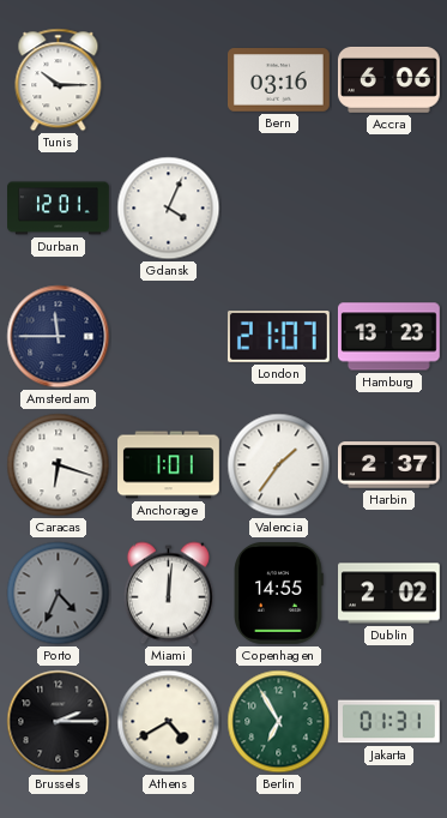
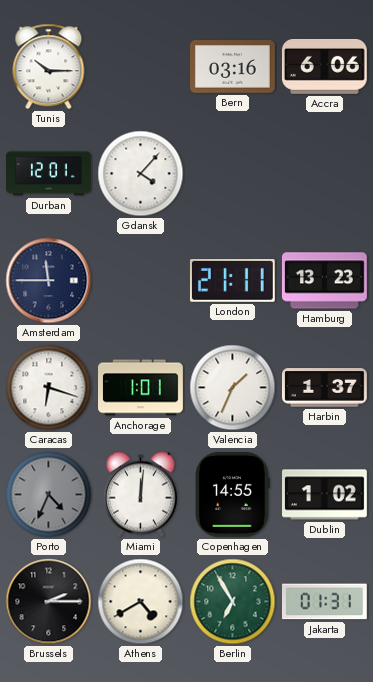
Gdansk: 4:04 -> 4:07
London: 21:07 -> 21:11
Valencia: 1:36 -> 1:34
Harbin: 2:37 -> 1:37
Dublin: 2:02 -> 1:02
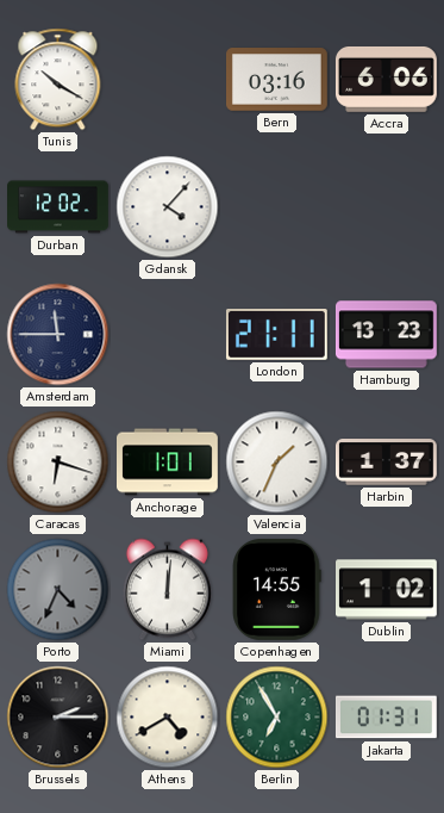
Tunis: 10:15 -> 10:20
Durban: 12:01 -> 12:02
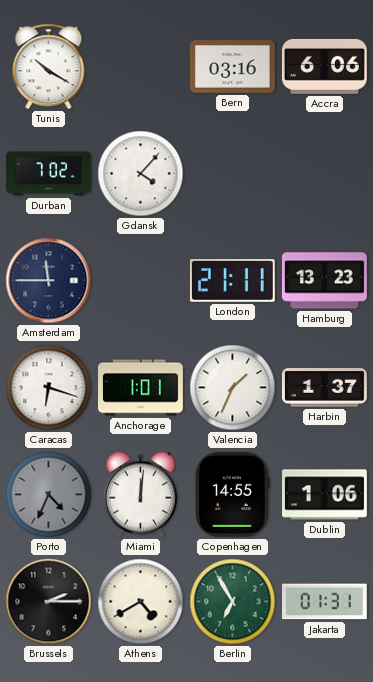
Durban: 12:02 -> 7:02
Dublin: 1:02 -> 1:06
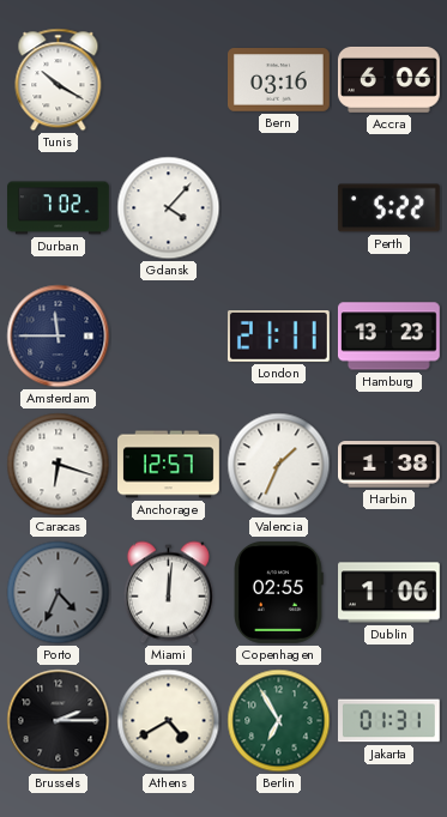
Perth: none -> 5:22
Anchorage: 1:01 -> 12:57
Harbin: 1:37 -> 1:38
Copenhagen: 14:55 -> 02:55
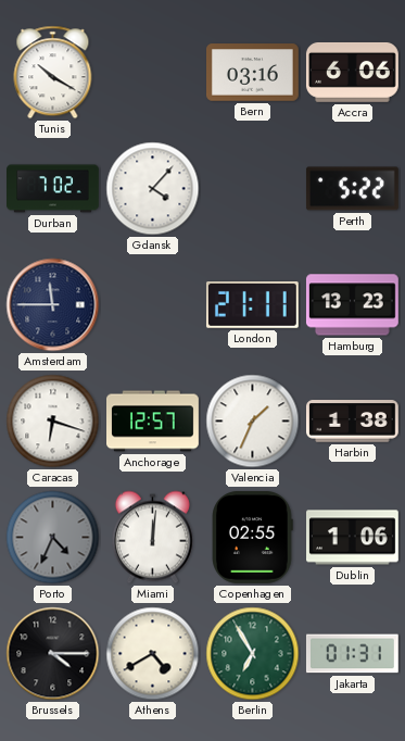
Brussels: 2:15 -> 4:15
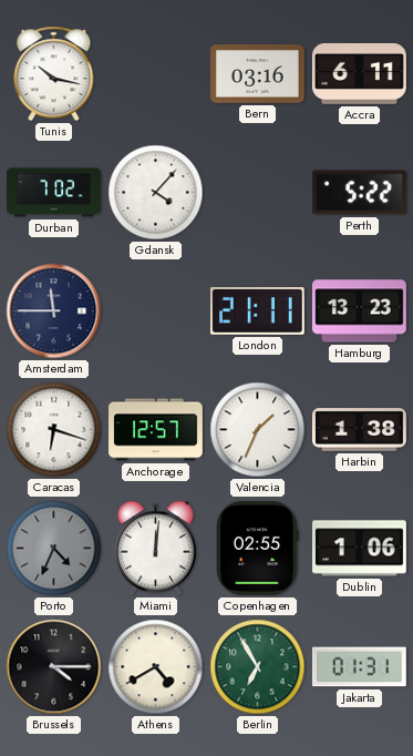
Tunis: 10:20 -> 10:17
Accra: 6:06 -> 6:11
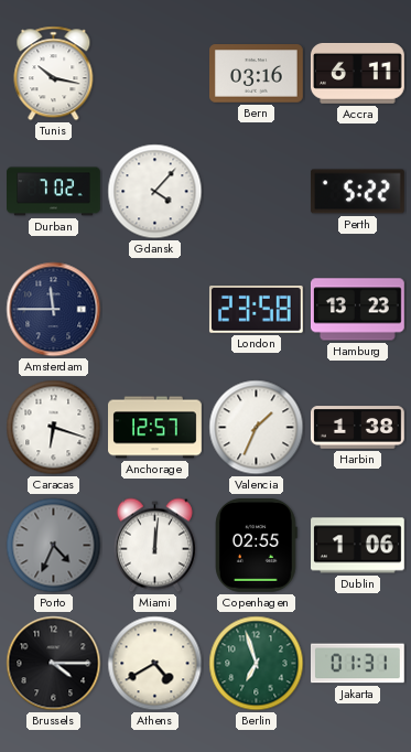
London: 21:11 -> 23:58
Berlin: 6:55 -> 6:57
